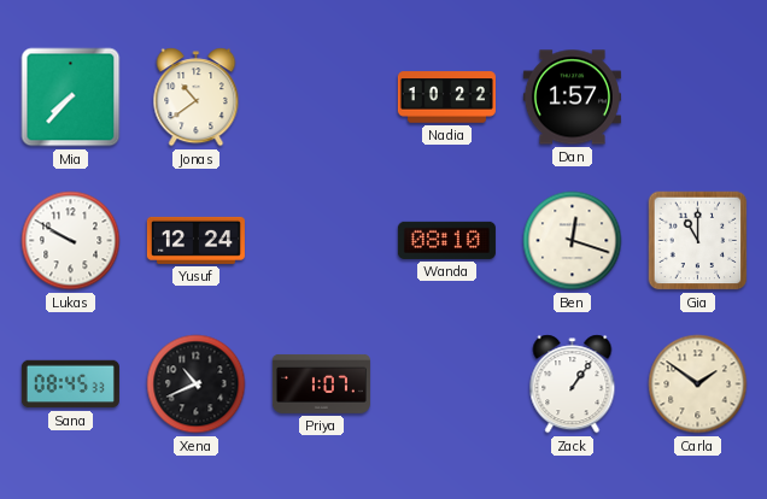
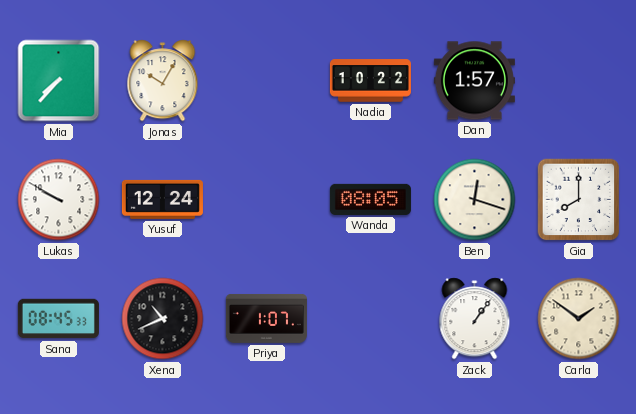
Jonas: 10:39 -> 10:05
Wanda: 08:10 -> 08:05
Gia: 11:00 -> 8:00
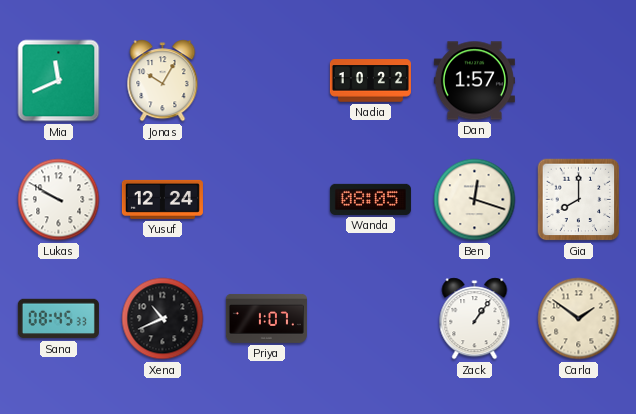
Mia: 7:37 -> 11:41
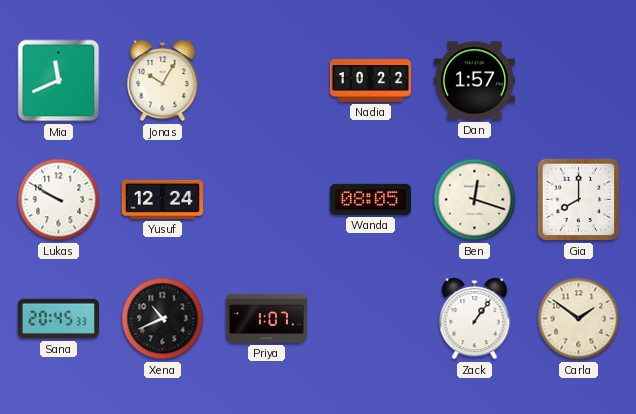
Sana: 08:45 -> 20:45
